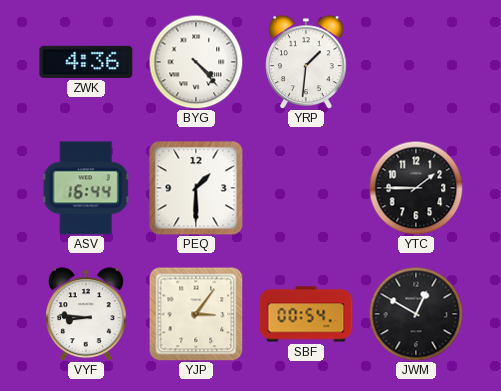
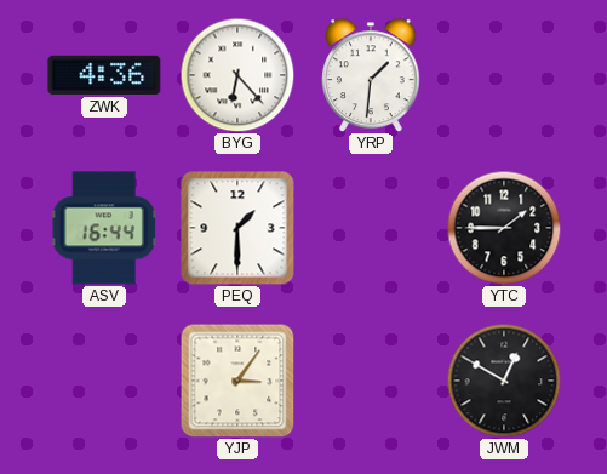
BYG: 4:23 -> 6:23
VYF: 8:46 -> none
SBF: 00:54 -> none
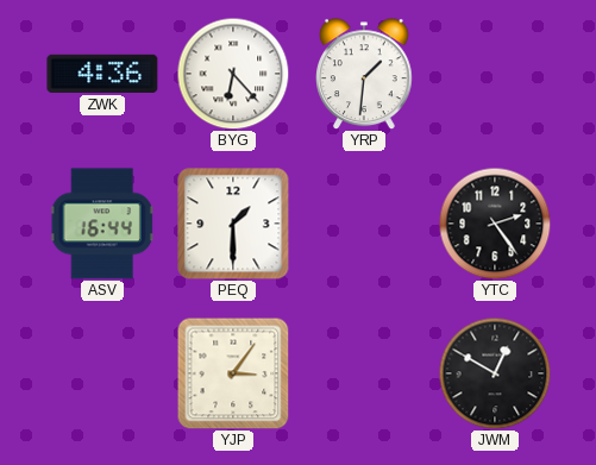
YTC: 1:45 -> 2:24
